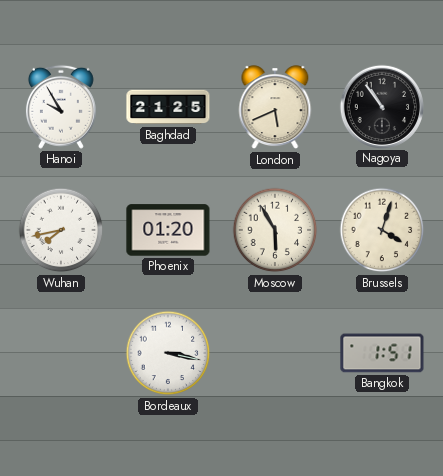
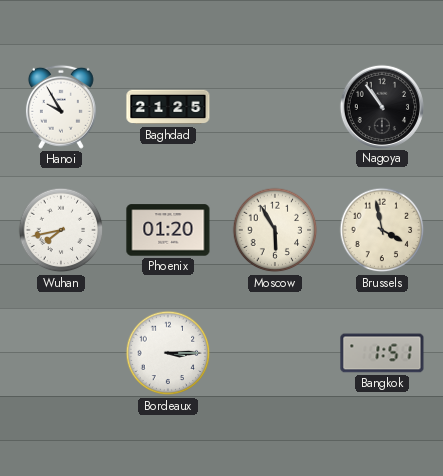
London: 5:41 -> none
Brussels: 4:03 -> 3:58
Bordeaux: 3:17 -> 3:15
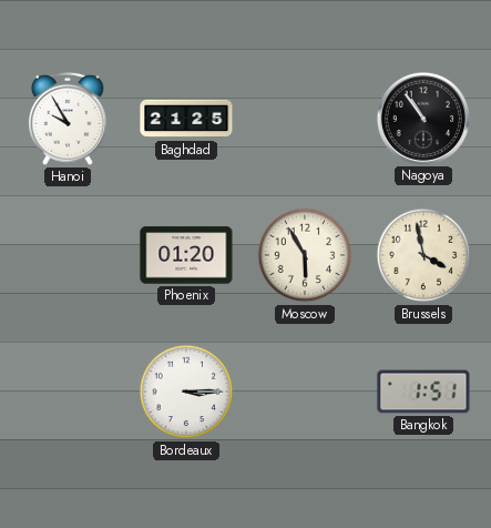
Wuhan: 7:43 -> none
